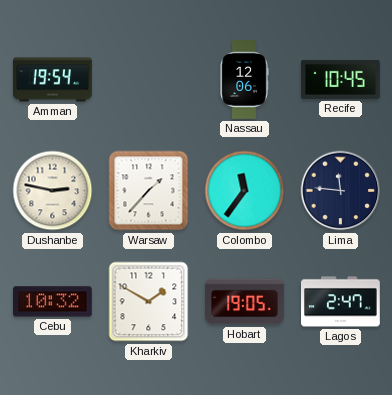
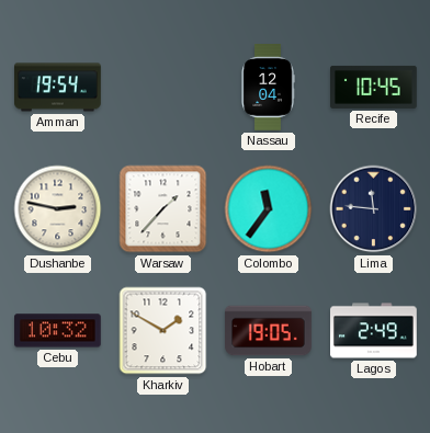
Nassau: 12:06 -> 12:04
Lagos: 2:47 -> 2:49
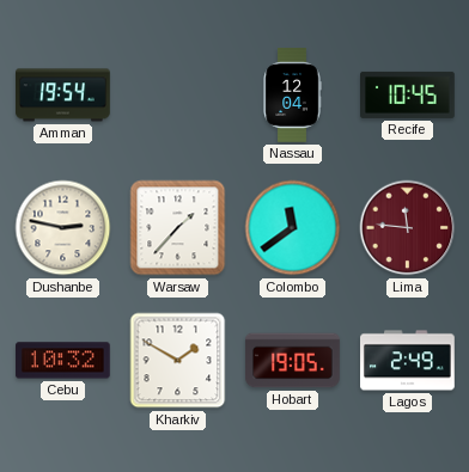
Colombo: 11:36 -> 11:39
Lima dial: navy -> burgundy
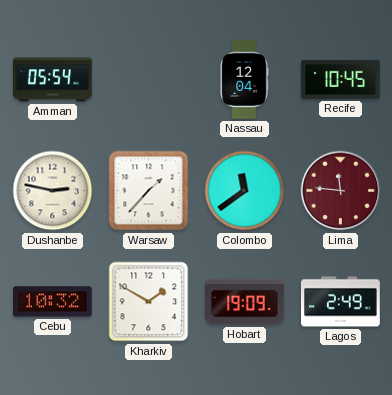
Amman: 19:54 -> 05:54
Hobart: 19:05 -> 19:09
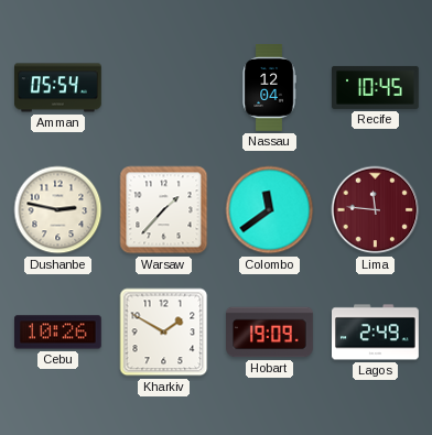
Cebu: 10:32 -> 10:26
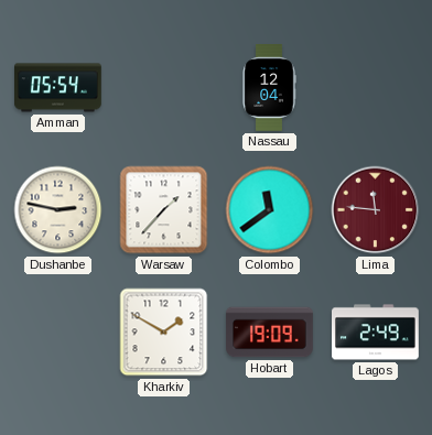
Recife: 10:45 -> none
Cebu: 10:26 -> none
